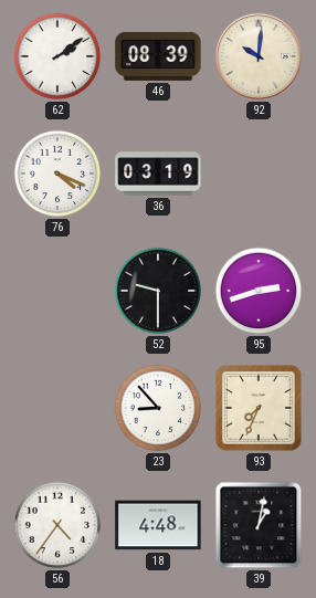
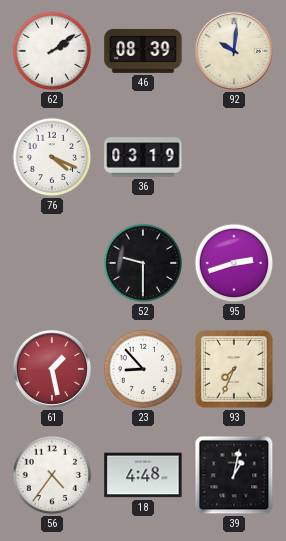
61: none -> 1:28
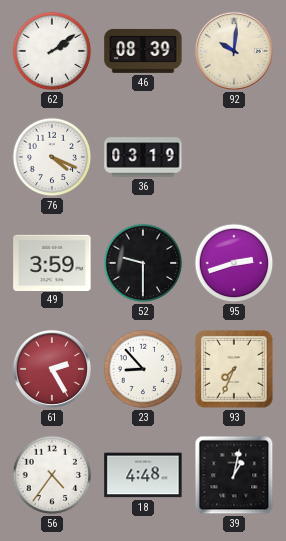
49: none -> 3:59
61: 1:28 -> 2:25
